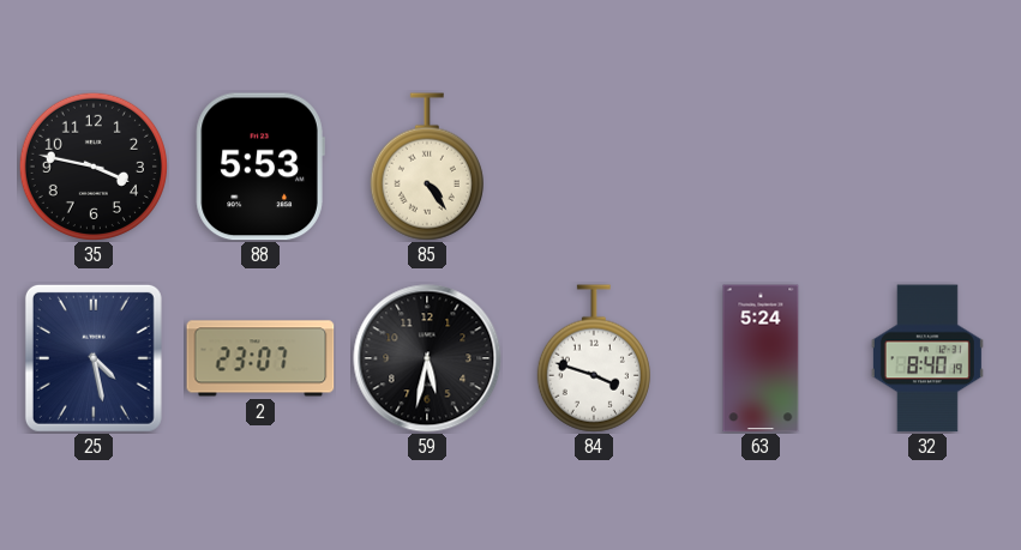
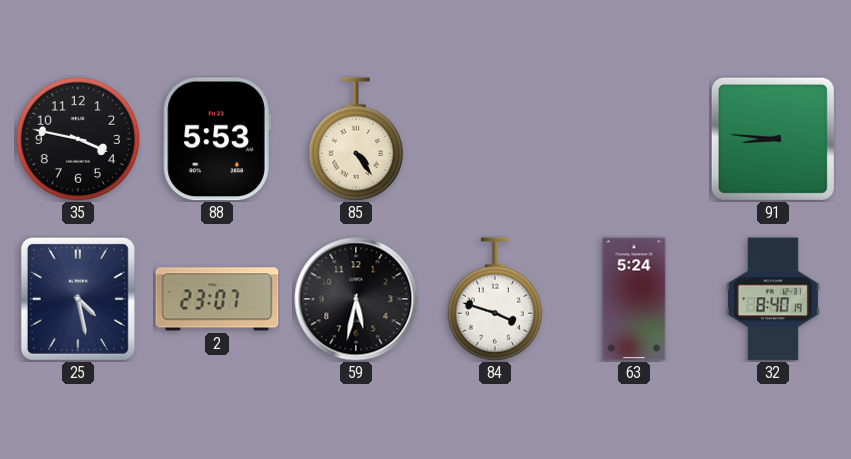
91: none -> 8:46
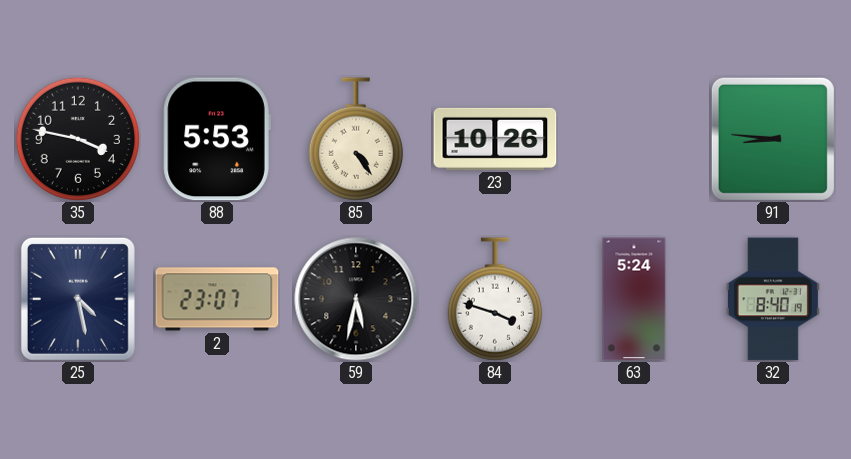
23: none -> 10:26
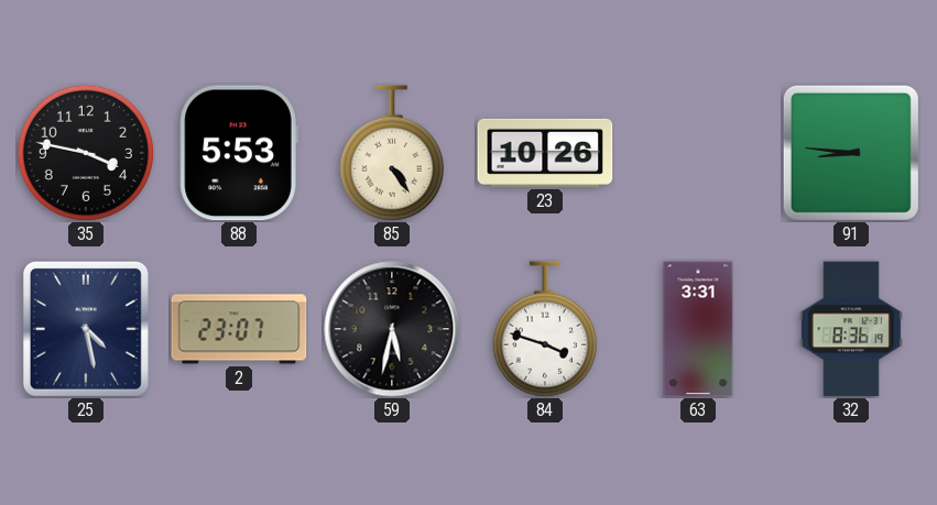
63: 5:24 -> 3:31
32: 8:40 -> 8:36
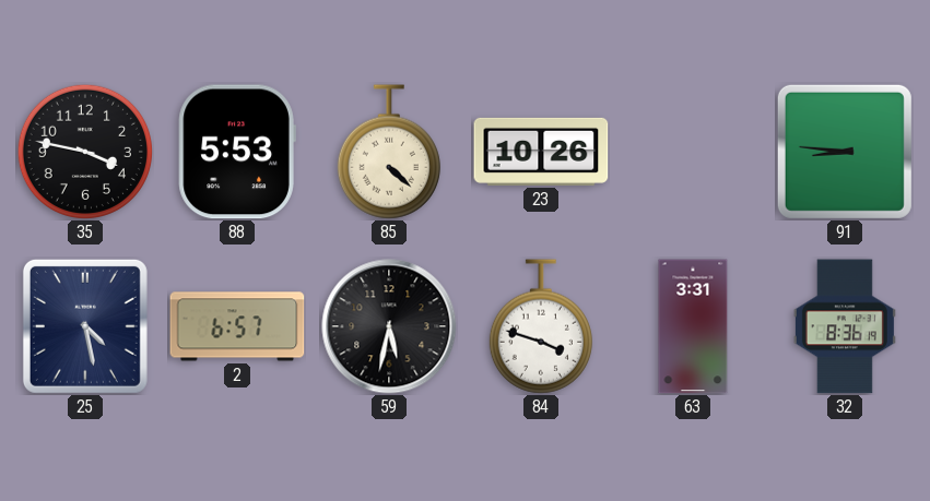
85: 4:24 -> 4:22
2: 23:07 -> 6:57
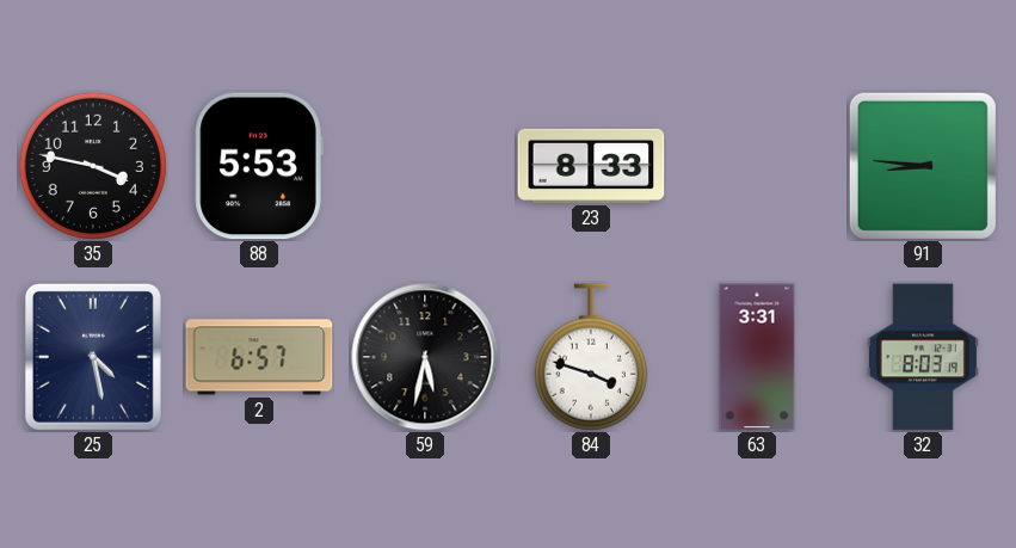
85: 4:22 -> none
23: 10:26 -> 8:33
32: 8:36 -> 8:03
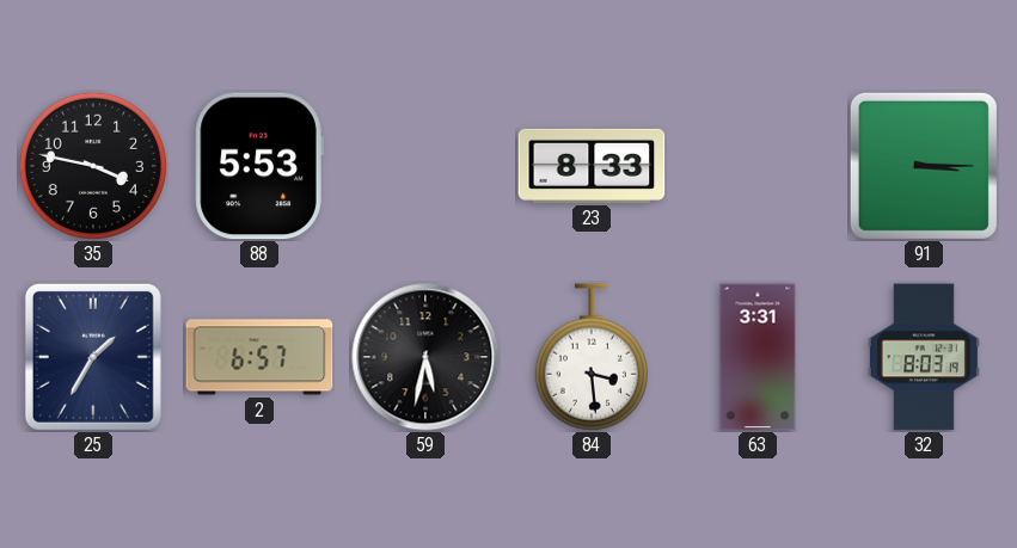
91: 8:46 -> 3:15
25: 4:28 -> 1:35
84: 3:48 -> 3:29
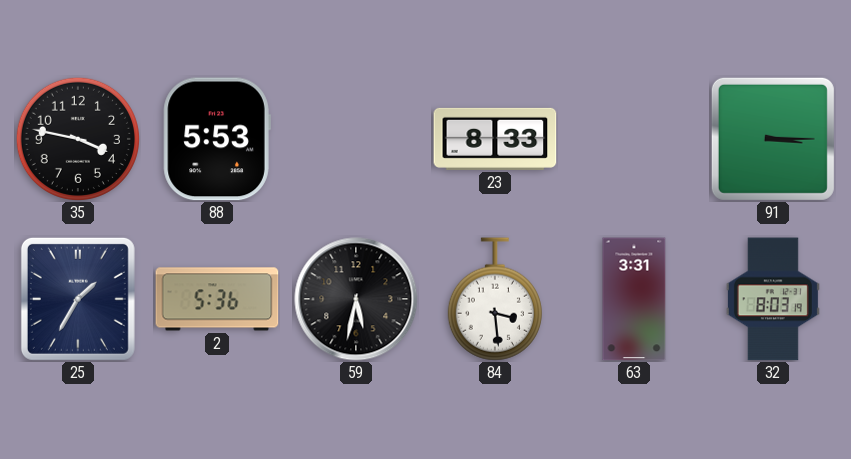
2: 6:57 -> 5:36
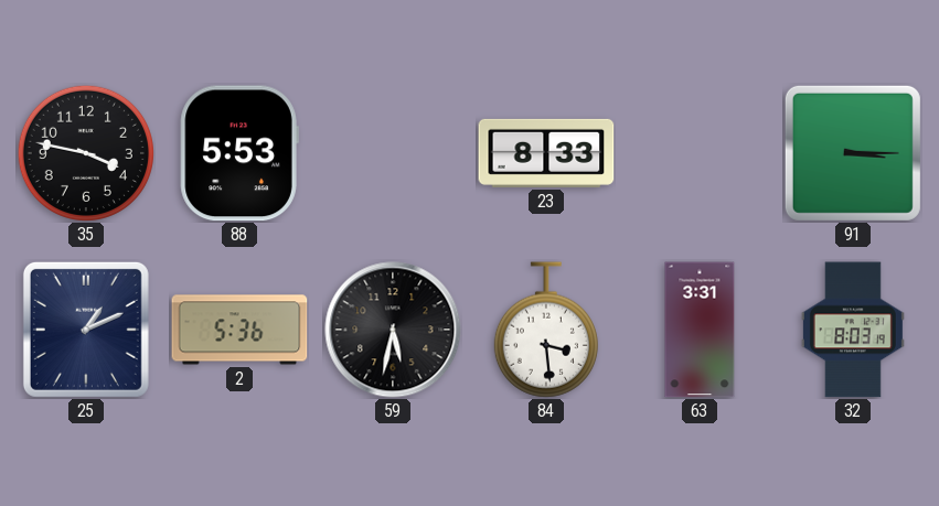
25: 1:35 -> 1:11
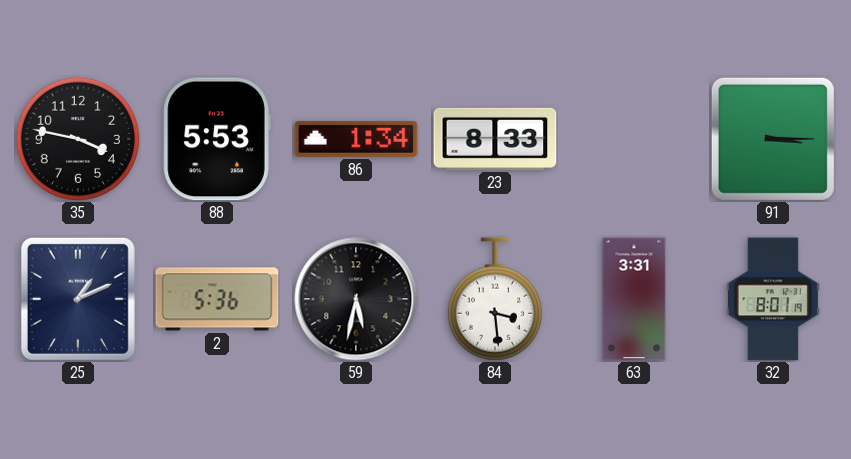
86: none -> 1:34
32: 8:03 -> 8:01
